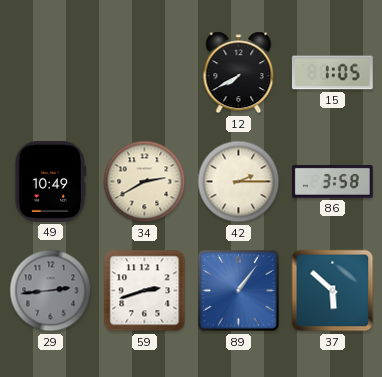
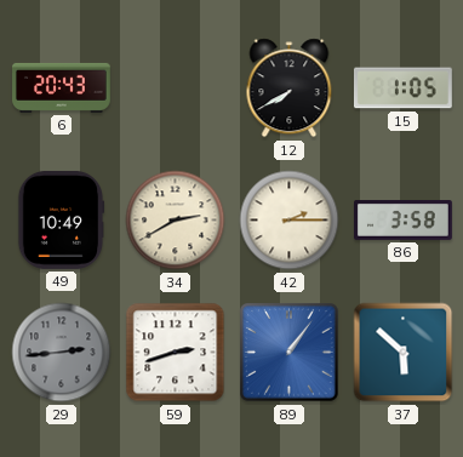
6: none -> 20:43
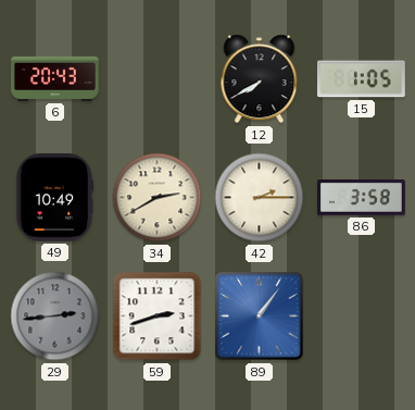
37: 5:52 -> none
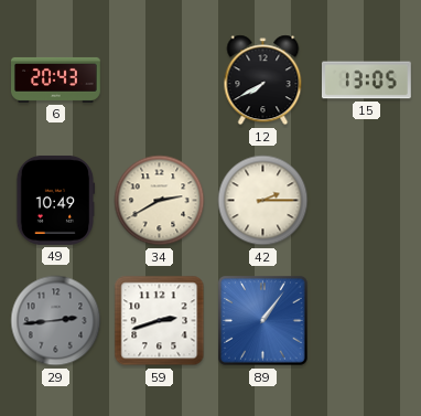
15: 1:05 -> 13:05
86: 3:58 -> none
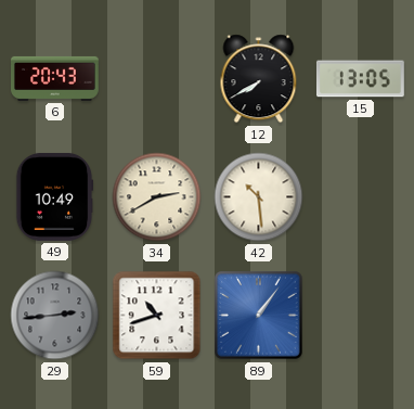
42: 2:15 -> 10:29
59: 2:42 -> 10:42
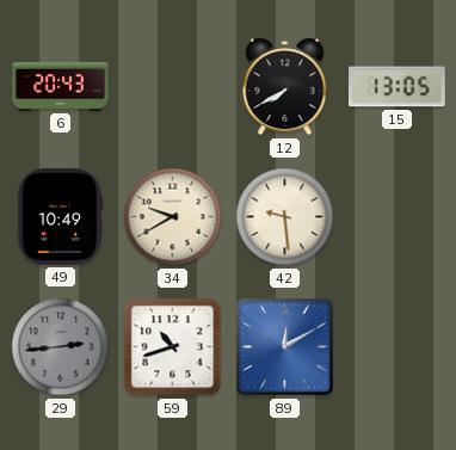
34: 2:40 -> 9:40
42: 10:29 -> 9:29
89: 1:06 -> 12:10
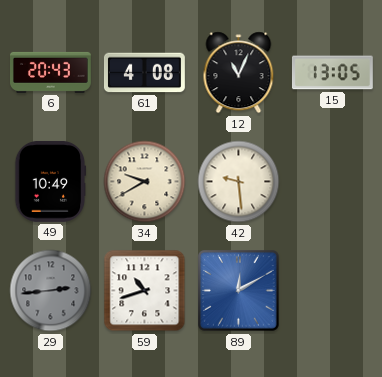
61: none -> 4:08
12: 7:40 -> 11:04
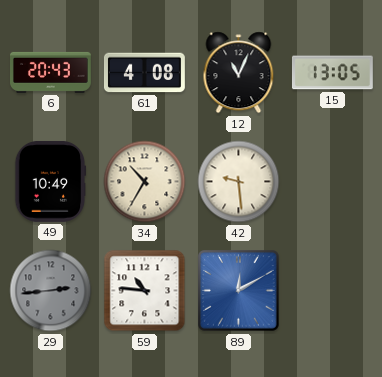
34: 9:40 -> 10:35
59: 10:42 -> 10:46
